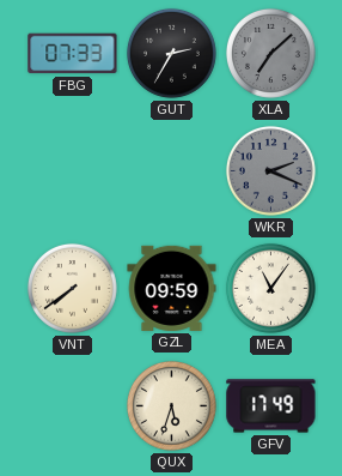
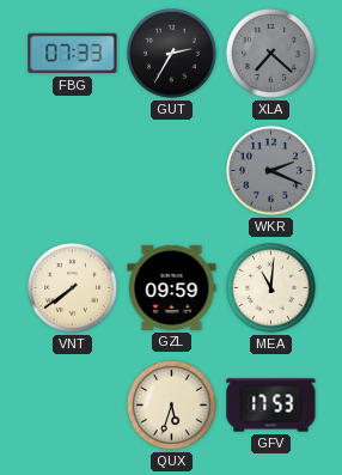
XLA: 7:08 -> 7:22
MEA: 11:06 -> 11:01
GFV: 17:49 -> 17:53
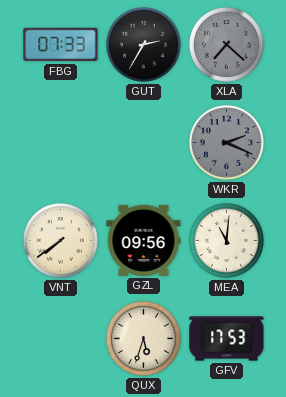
GZL: 09:59 -> 09:56
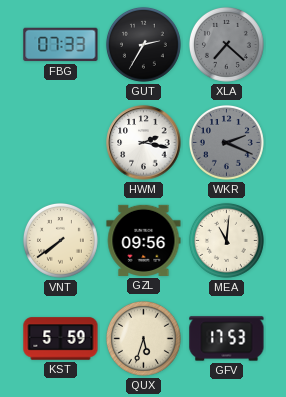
HWM: none -> 2:17
KST: none -> 5:59
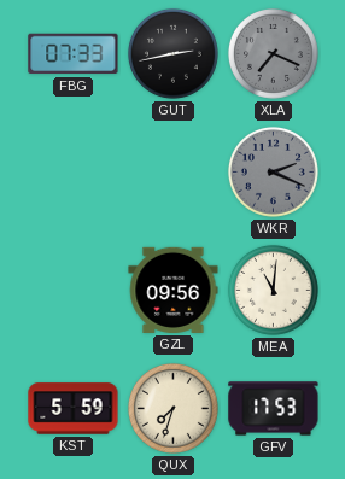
GUT: 2:35 -> 2:43
XLA: 7:22 -> 7:19
HWM: 2:17 -> none
VNT: 7:39 -> none
QUX: 5:33 -> 7:33
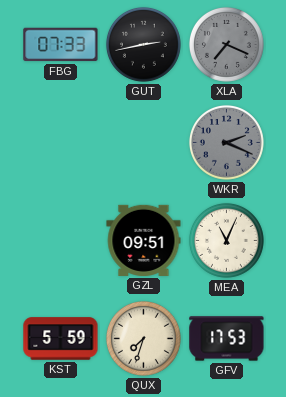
GZL: 09:56 -> 09:51
MEA: 11:01 -> 11:04
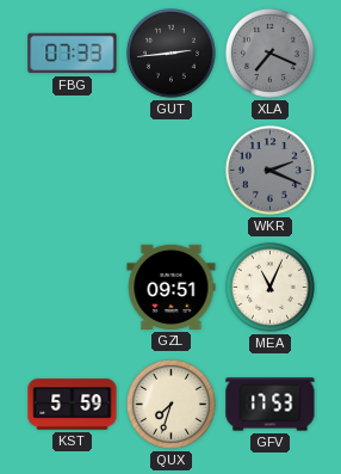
GUT: 2:43 -> 2:44
